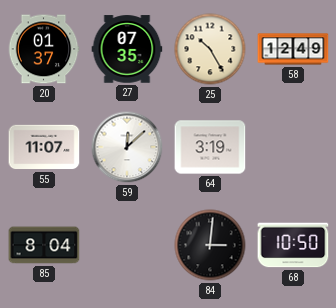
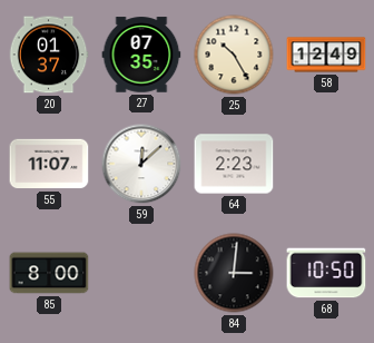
64: 3:19 -> 2:23
85: 8:04 -> 8:00
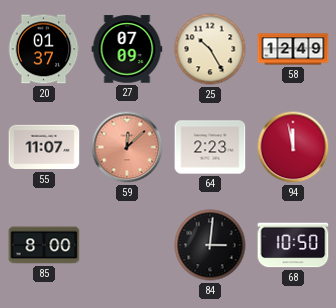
27: 07:35 -> 07:09
59 dial: white -> salmon
94: none -> 11:58
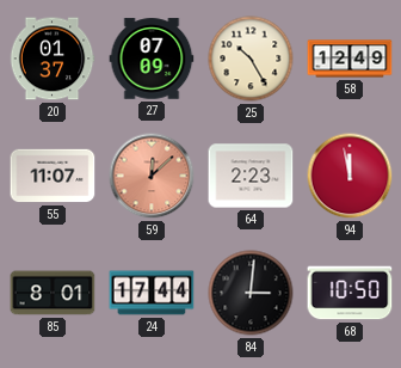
85: 8:00 -> 8:01
24: none -> 17:44
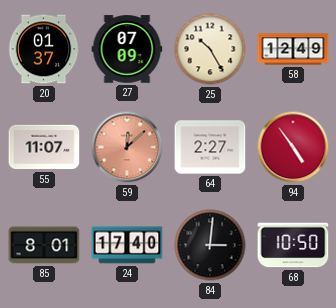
64: 2:23 -> 2:27
94: 11:58 -> 4:54
24: 17:44 -> 17:40
